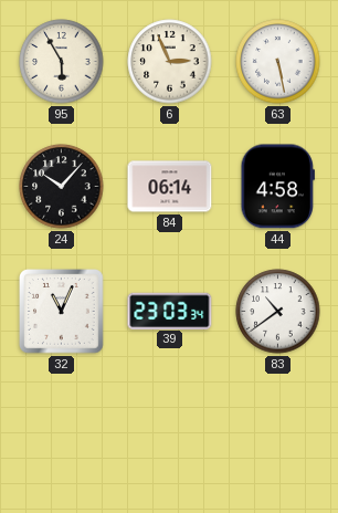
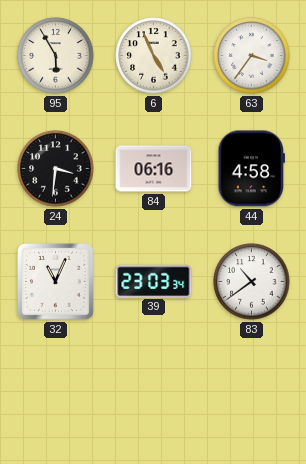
6: 2:56 -> 4:56
63: 5:28 -> 3:36
24: 10:07 -> 3:31
84: 06:14 -> 06:16
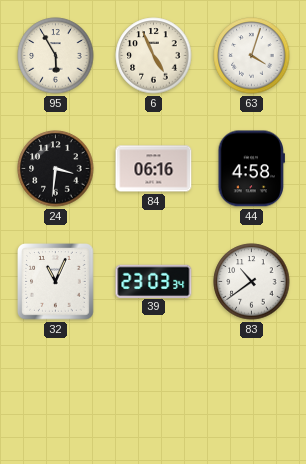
63: 3:36 -> 4:03
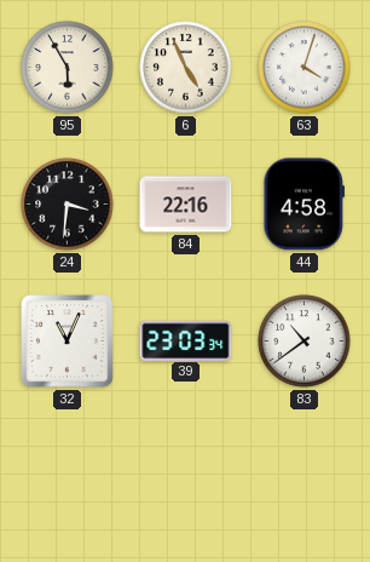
84: 06:16 -> 22:16
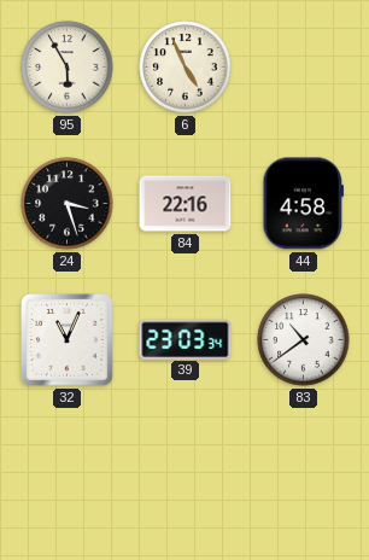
63: 4:03 -> none
24: 3:31 -> 3:27
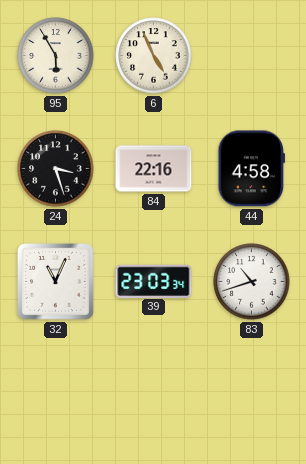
83: 10:39 -> 10:42
